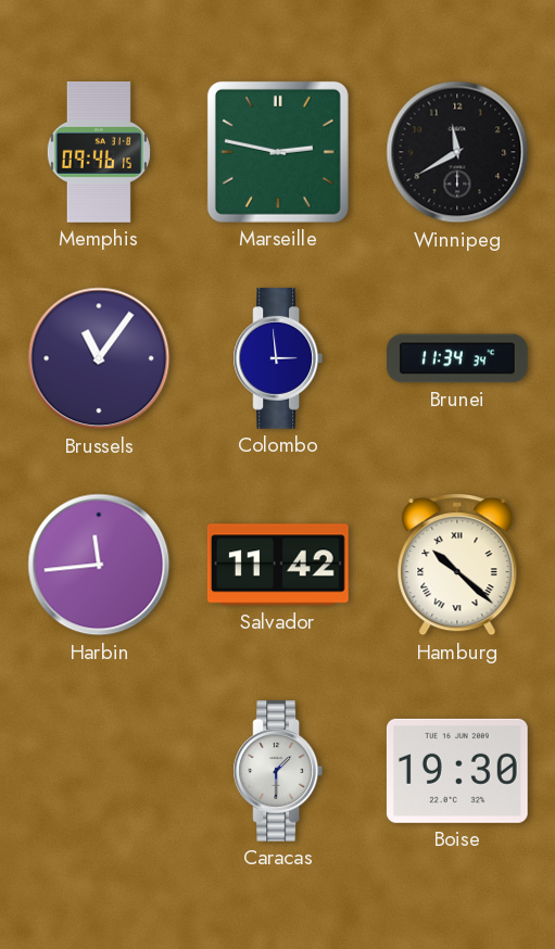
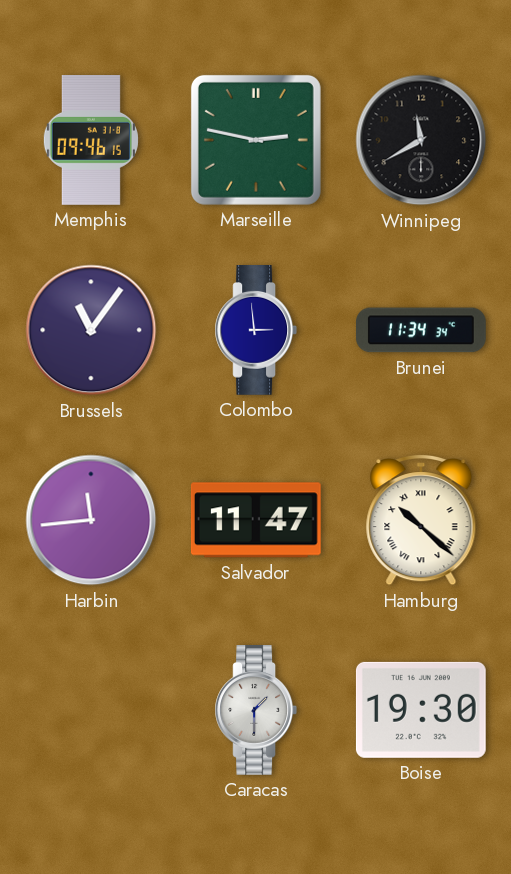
Salvador: 11:42 -> 11:47
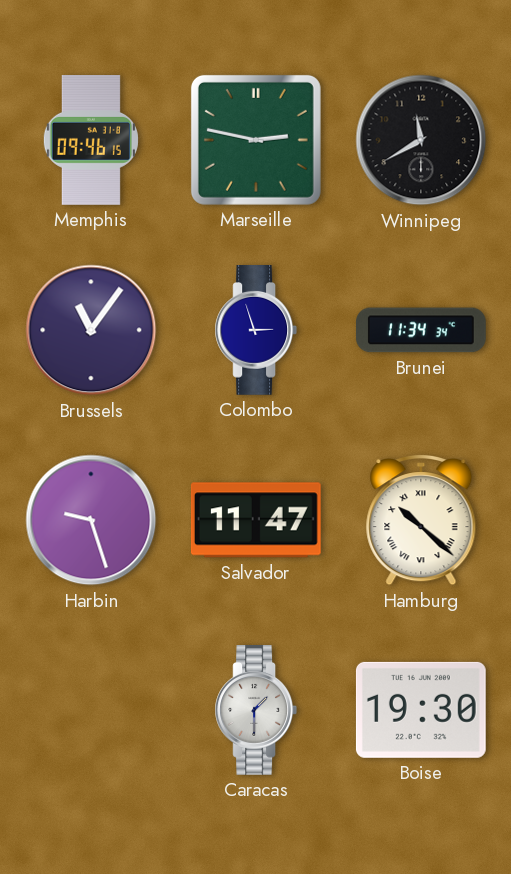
Colombo: 2:59 -> 2:57
Harbin: 11:44 -> 9:27
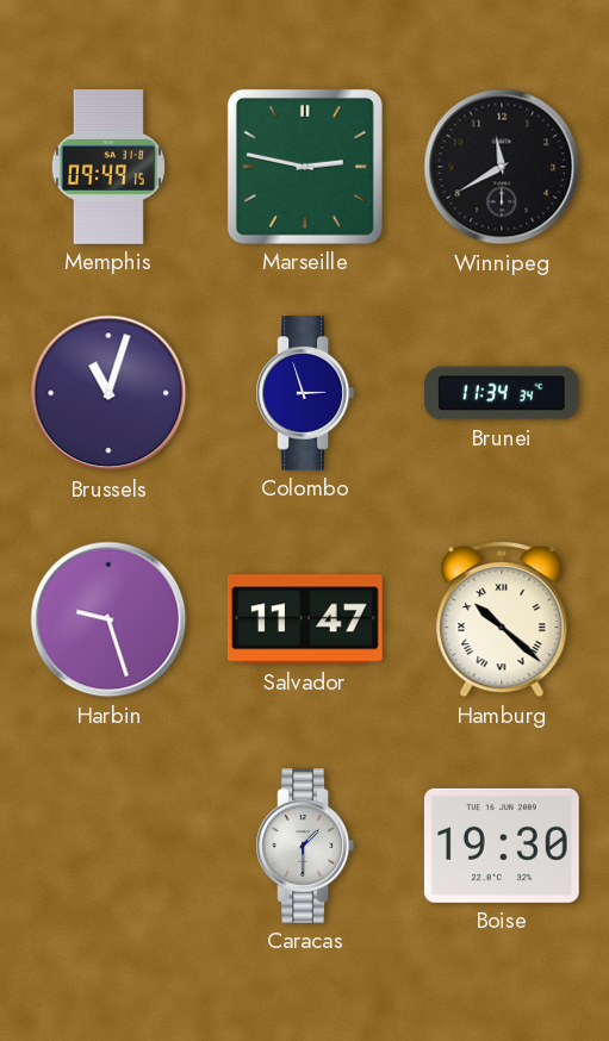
Memphis: 09:46 -> 09:49
Brussels: 11:06 -> 11:03
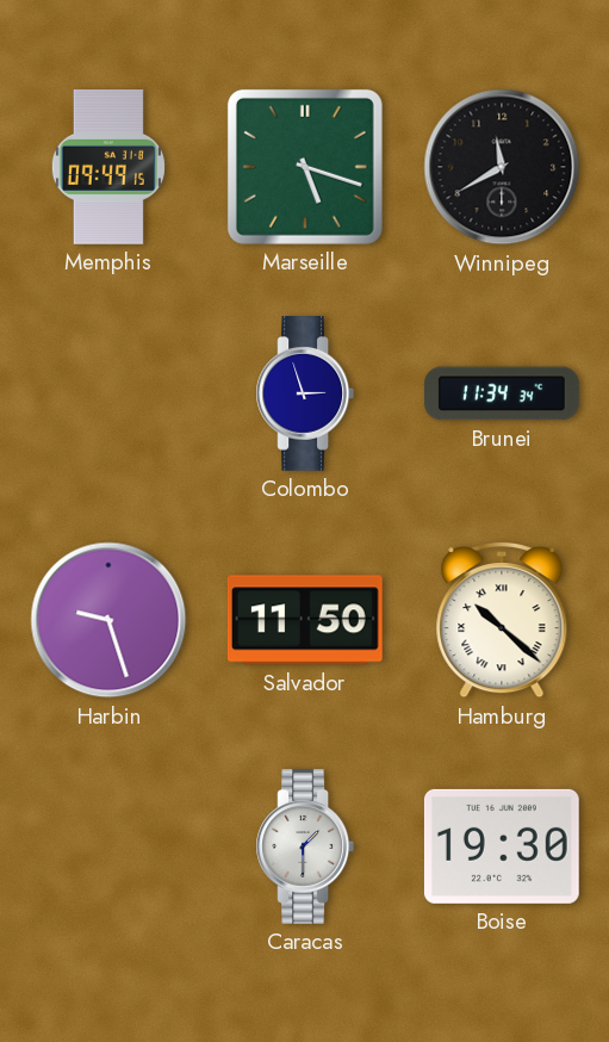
Marseille: 2:47 -> 5:18
Brussels: 11:03 -> none
Salvador: 11:47 -> 11:50
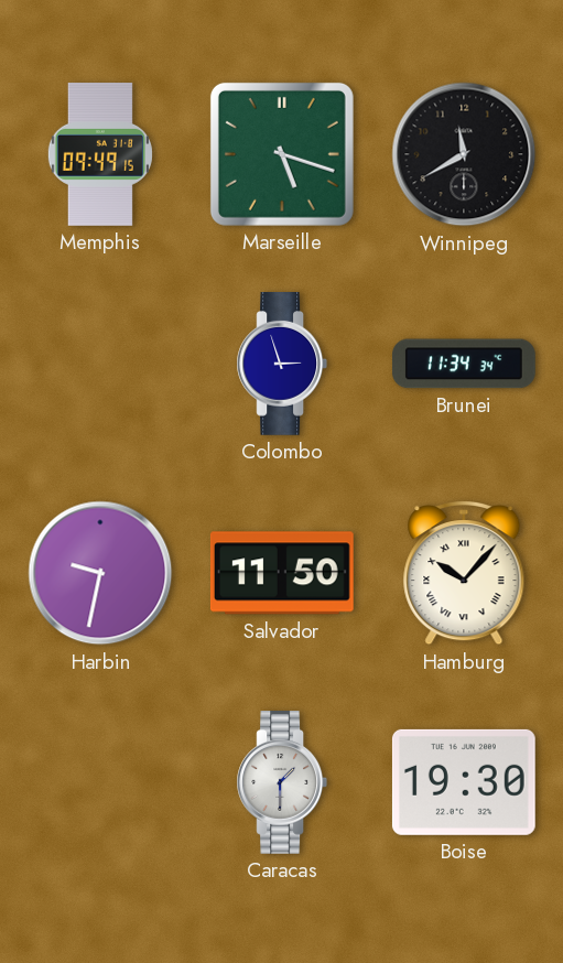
Harbin: 9:27 -> 9:32
Hamburg: 10:22 -> 10:07
